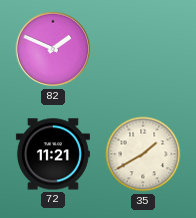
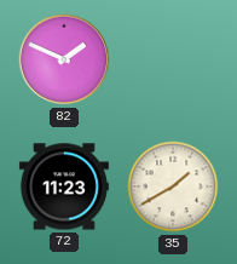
72: 11:21 -> 11:23
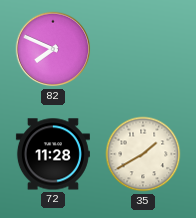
82: 1:49 -> 7:49
72: 11:23 -> 11:28
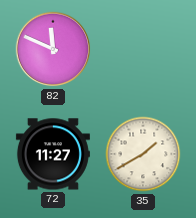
82: 7:49 -> 11:49
72: 11:28 -> 11:27
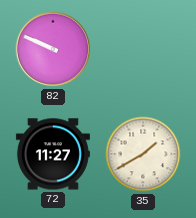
82: 11:49 -> 9:49
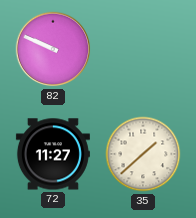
35: 1:40 -> 1:38
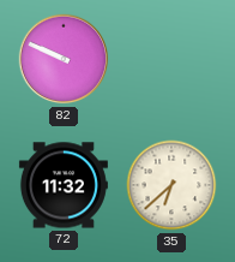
72: 11:27 -> 11:32
35: 1:38 -> 6:38
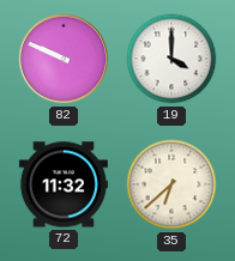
19: none -> 4:00
